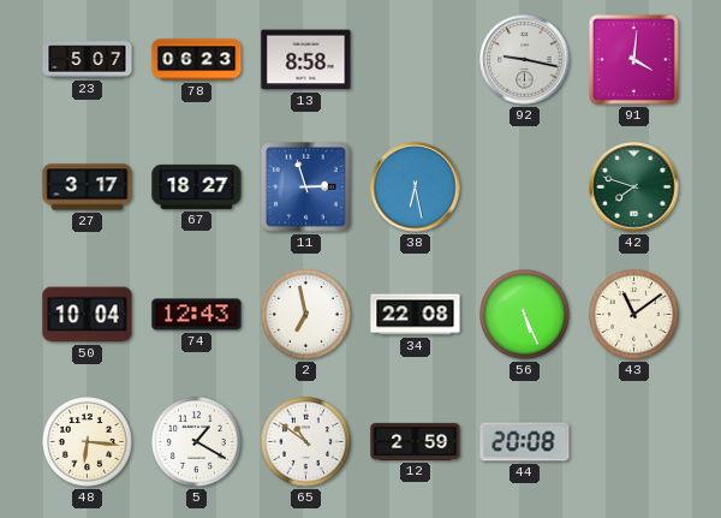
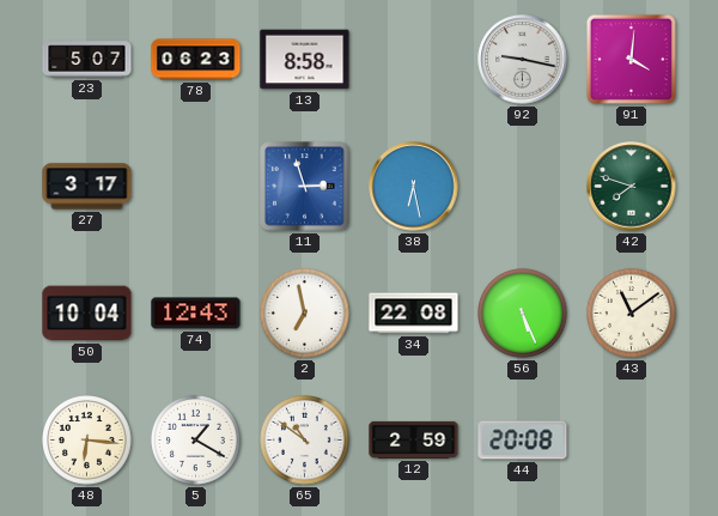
67: 18:27 -> none
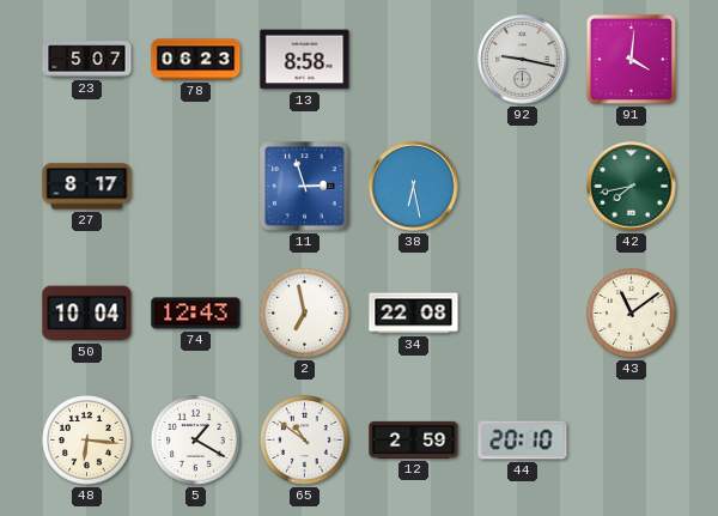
27: 3:17 -> 8:17
42: 7:48 -> 7:43
56: 5:26 -> none
44: 20:08 -> 20:10
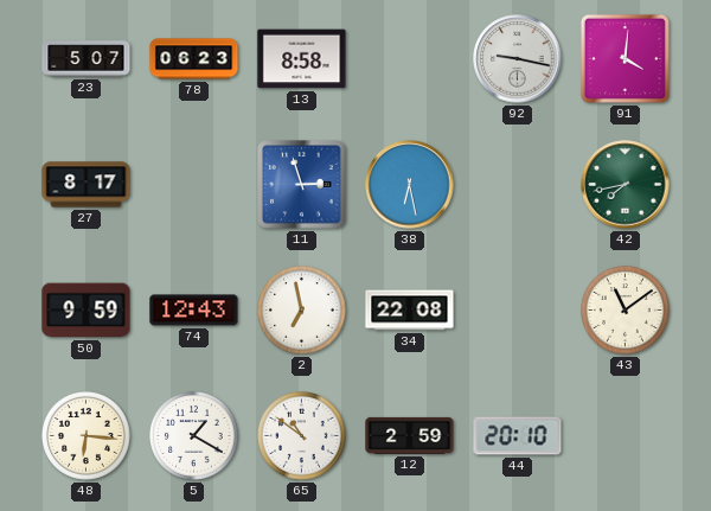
50: 10:04 -> 9:59
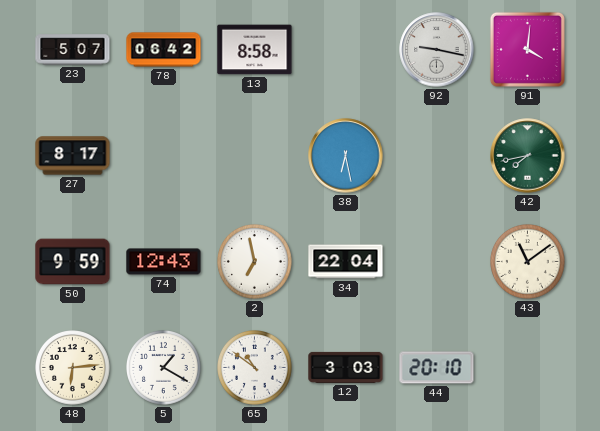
78: 06:23 -> 06:42
11: 2:57 -> none
34: 22:08 -> 22:04
48: 6:16 -> 6:14
12: 2:59 -> 3:03
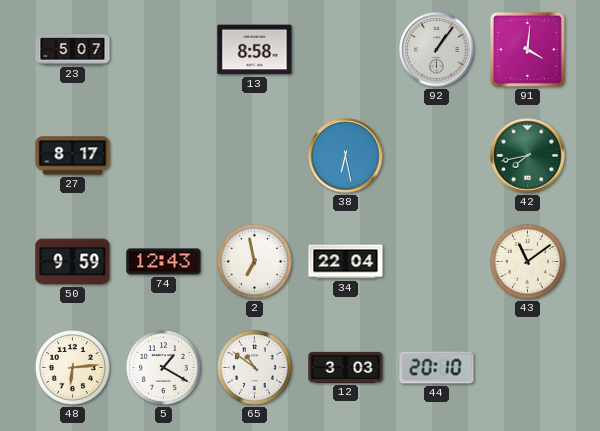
78: 06:42 -> none
92: 9:17 -> 1:06
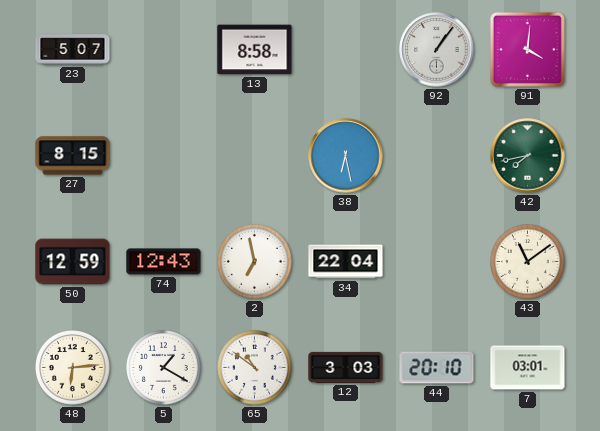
27: 8:17 -> 8:15
50: 9:59 -> 12:59
7: none -> 03:01
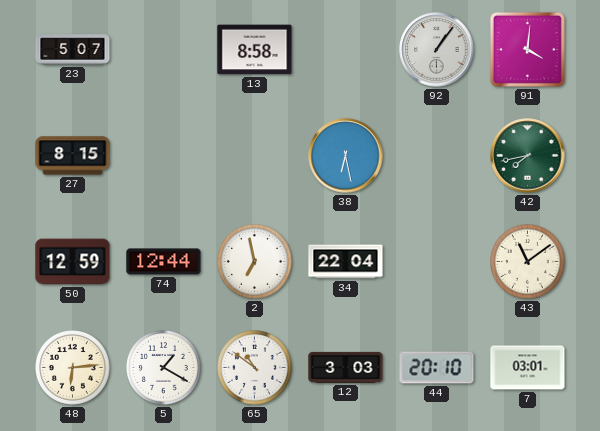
74: 12:43 -> 12:44
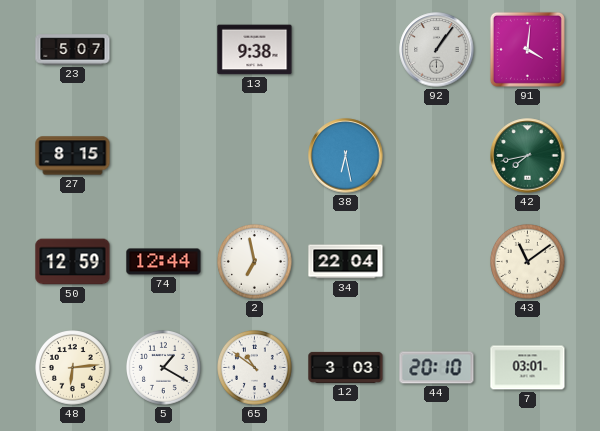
13: 8:58 -> 9:38
